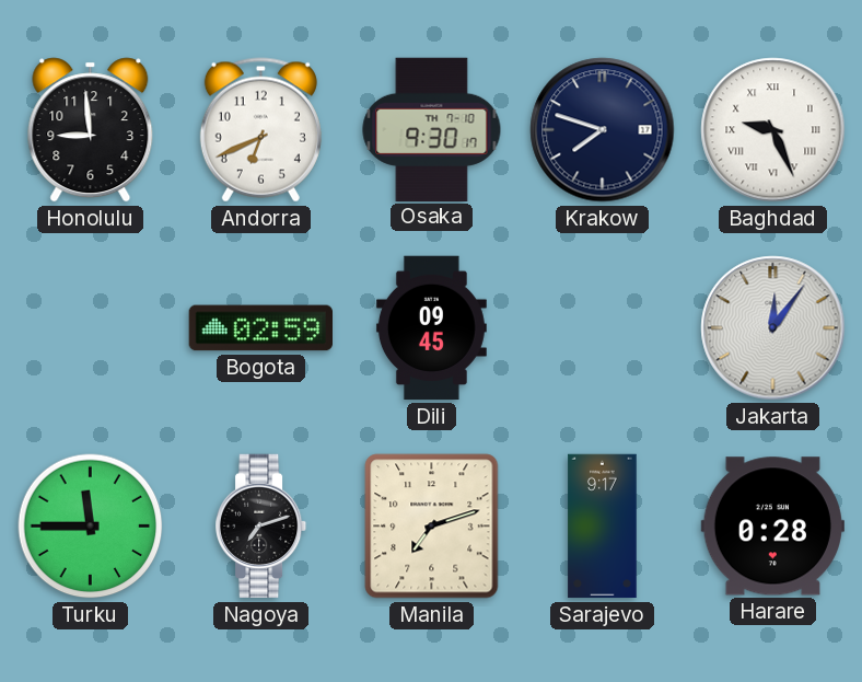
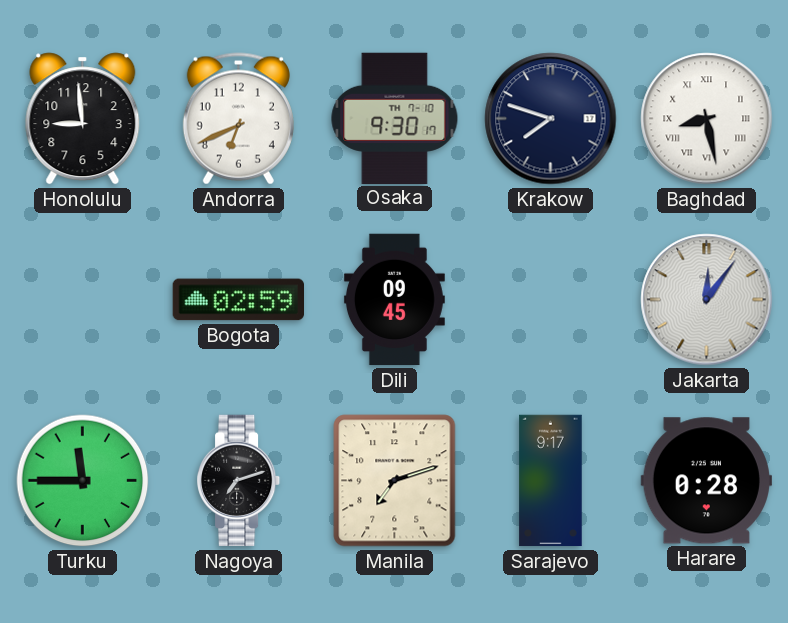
Baghdad: 9:26 -> 8:28
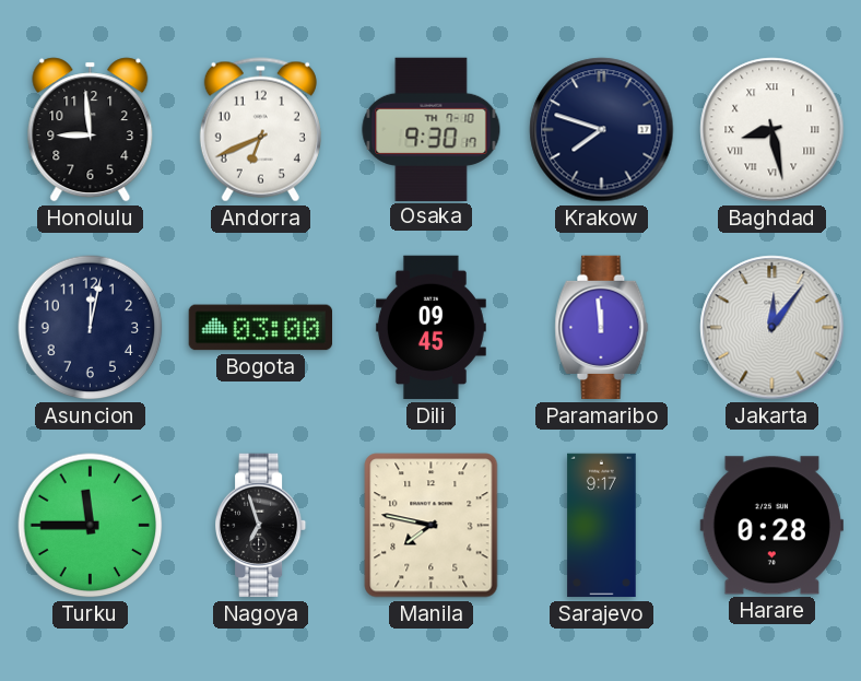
Asuncion: none -> 12:02
Bogota: 02:59 -> 03:00
Paramaribo: none -> 11:59
Nagoya: 7:12 -> 6:57
Manila: 7:12 -> 7:47
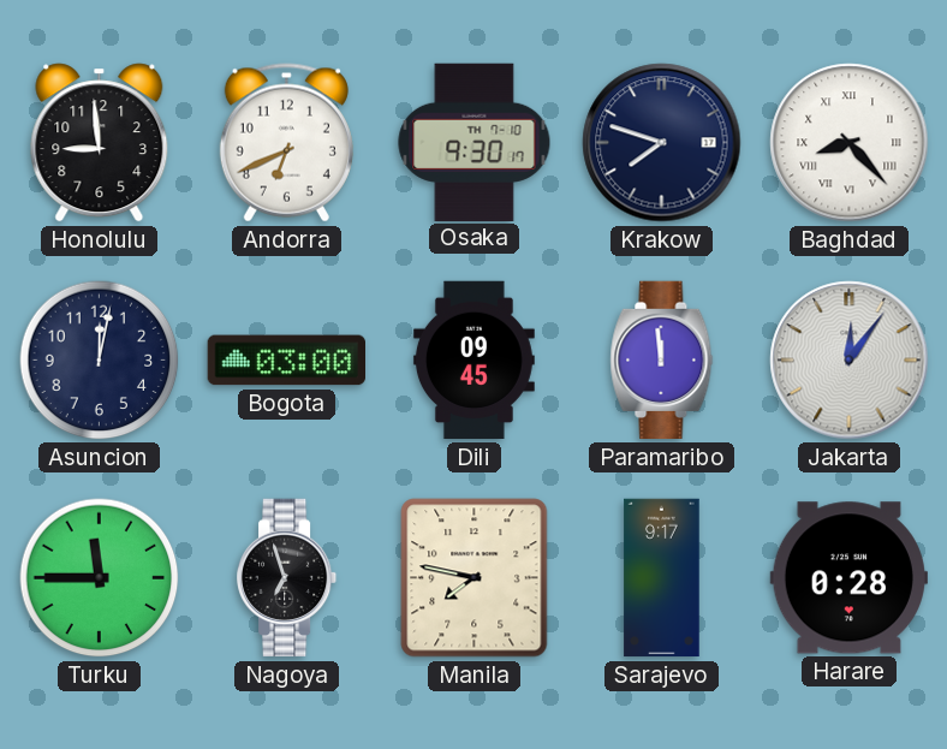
Baghdad: 8:28 -> 8:23
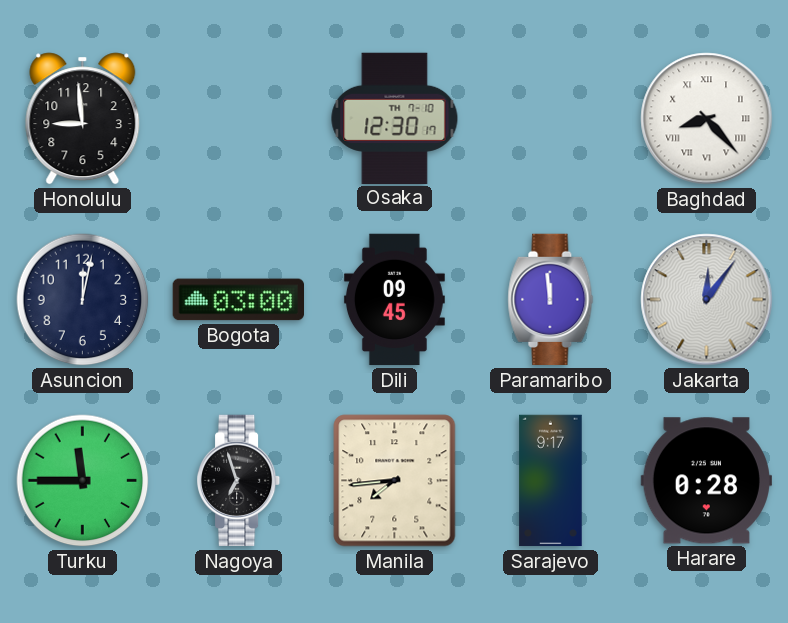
Andorra: 6:41 -> none
Osaka: 9:30 -> 12:30
Krakow: 7:48 -> none
Manila: 7:47 -> 7:44
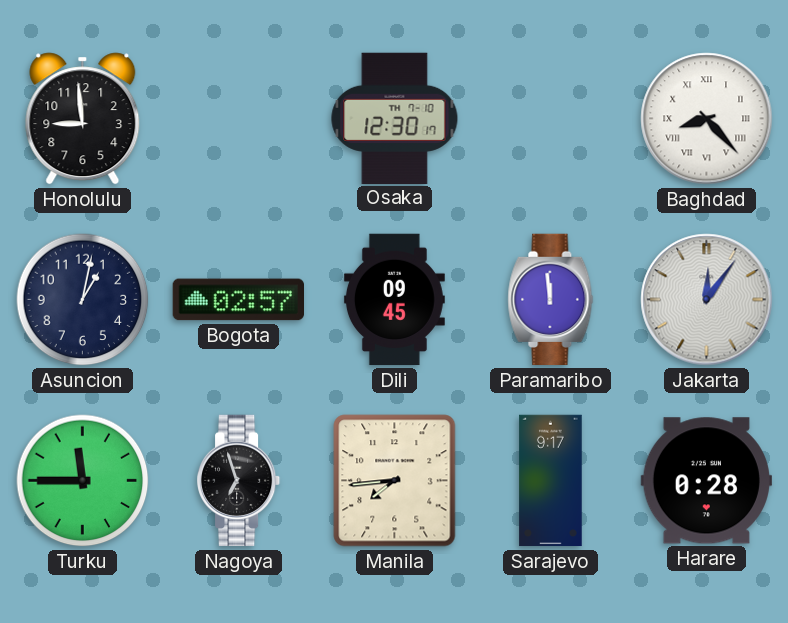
Asuncion: 12:02 -> 1:02
Bogota: 03:00 -> 02:57
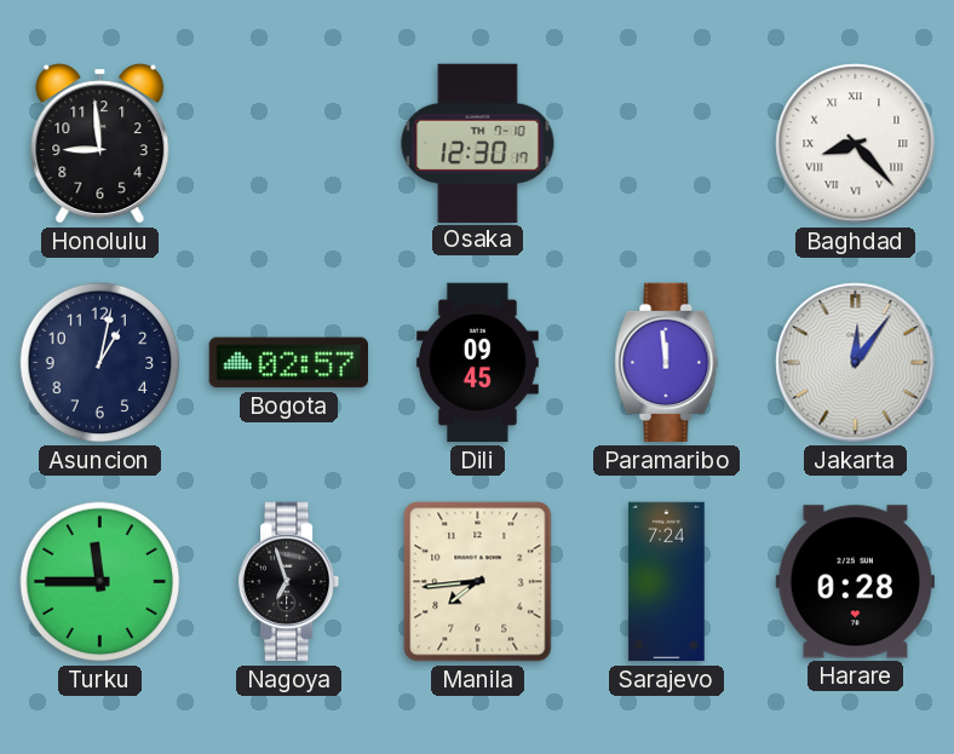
Sarajevo: 9:17 -> 7:24
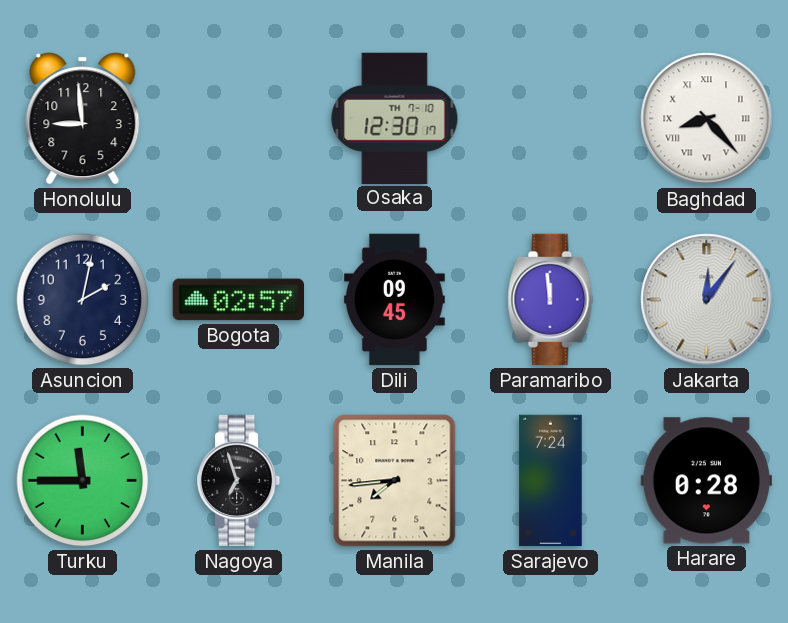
Asuncion: 1:02 -> 2:02
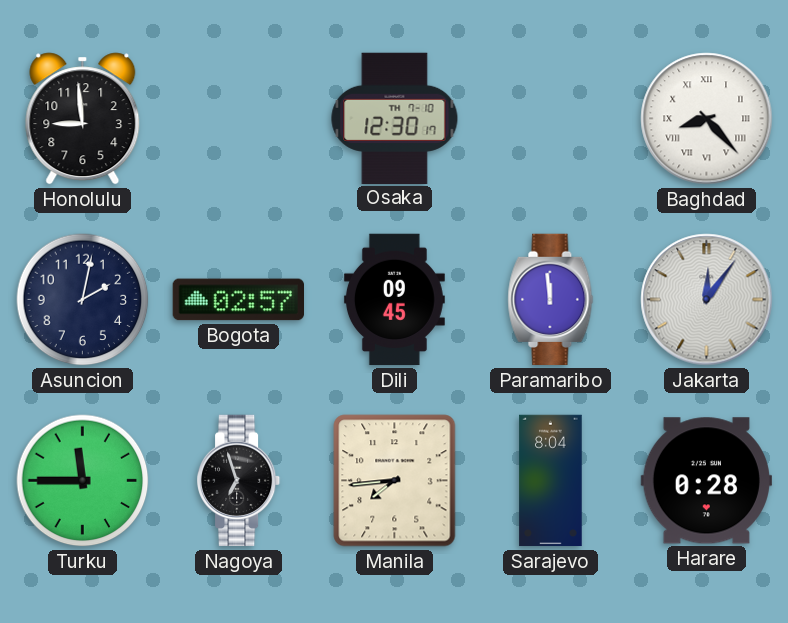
Sarajevo: 7:24 -> 8:04
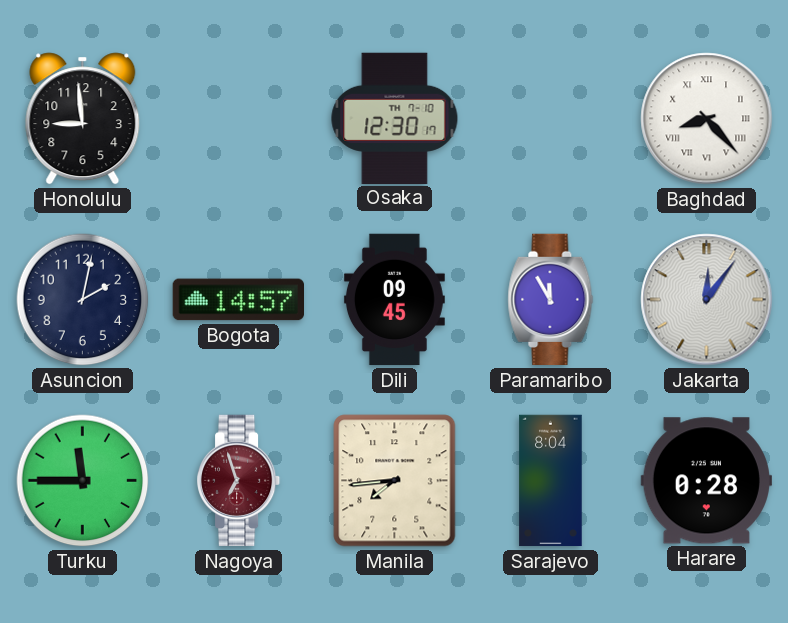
Bogota: 02:57 -> 14:57
Paramaribo: 11:59 -> 11:55
Nagoya dial: black -> burgundy
